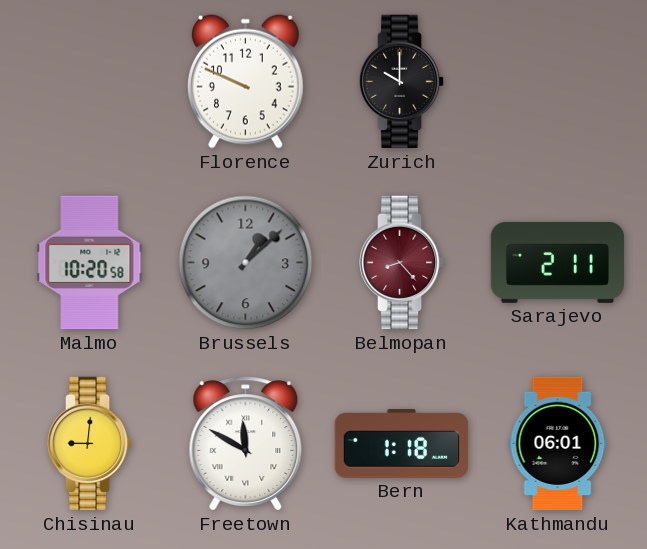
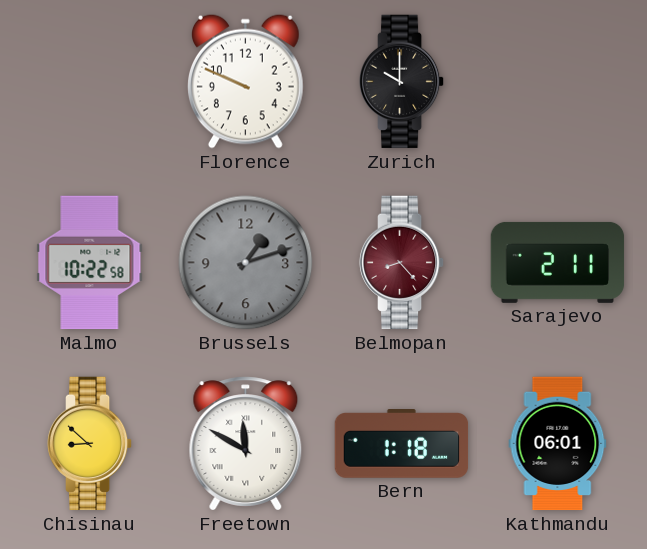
Malmo: 10:20 -> 10:22
Brussels: 1:08 -> 1:12
Chisinau: 9:01 -> 8:52
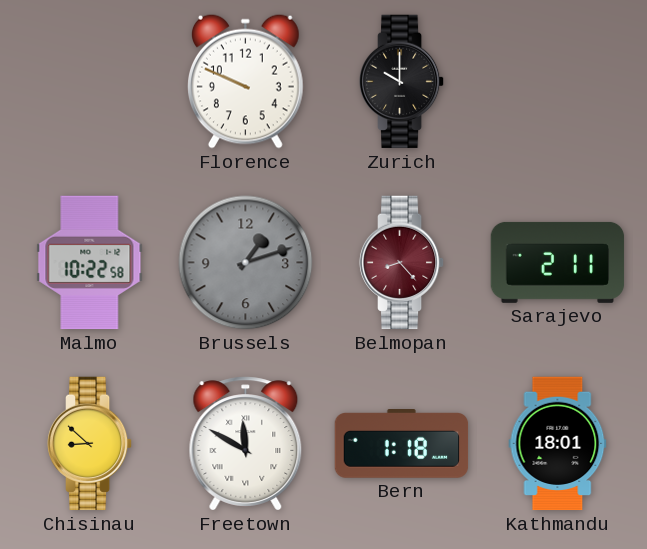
Kathmandu: 06:01 -> 18:01
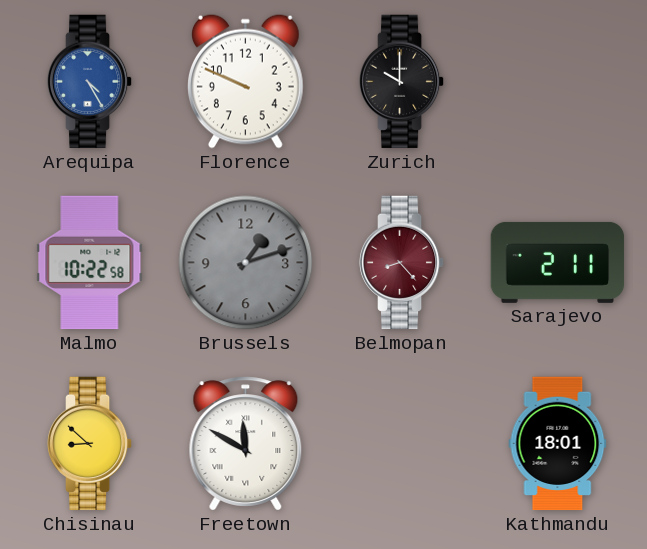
Arequipa: none -> 4:25
Bern: 1:18 -> none
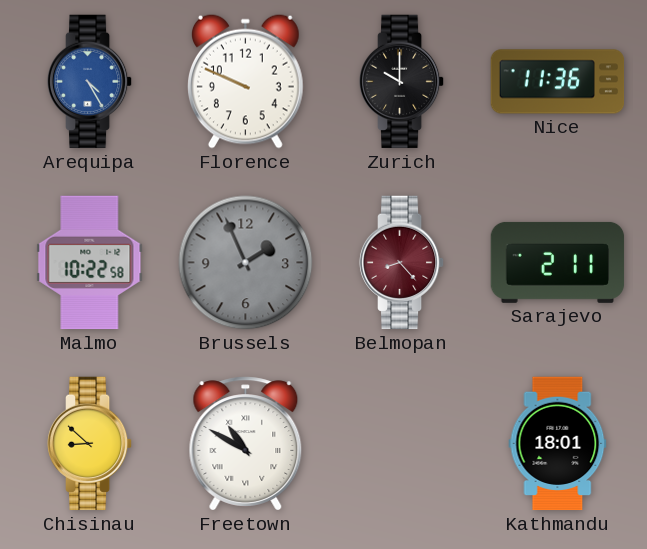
Nice: none -> 11:36
Brussels: 1:12 -> 1:56
Freetown: 11:50 -> 10:50
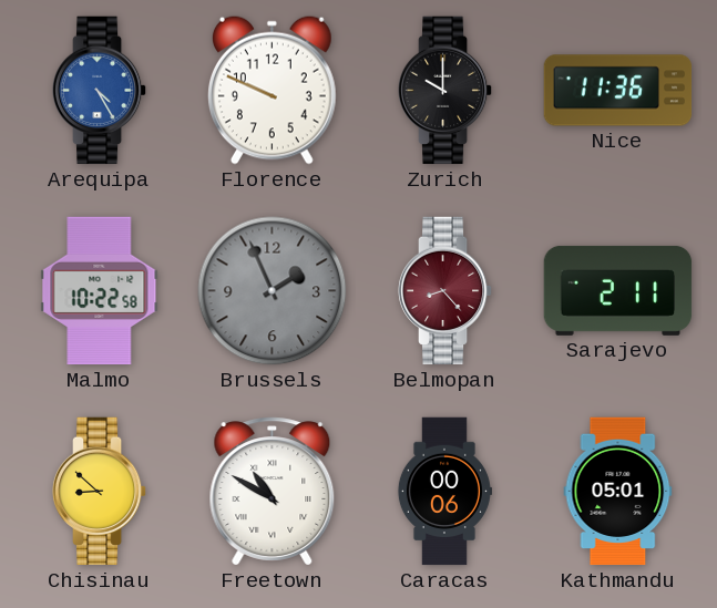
Caracas: none -> 00:06
Kathmandu: 18:01 -> 05:01
